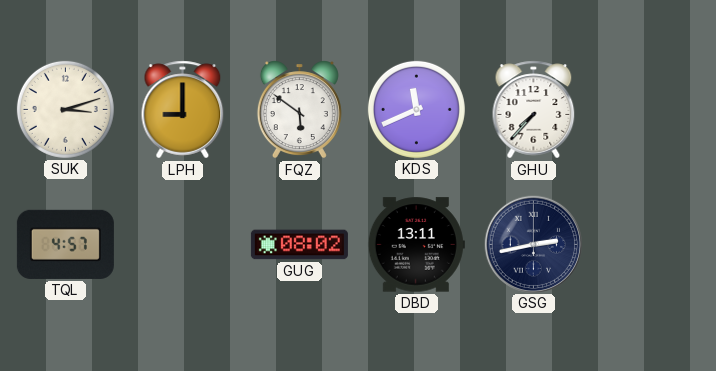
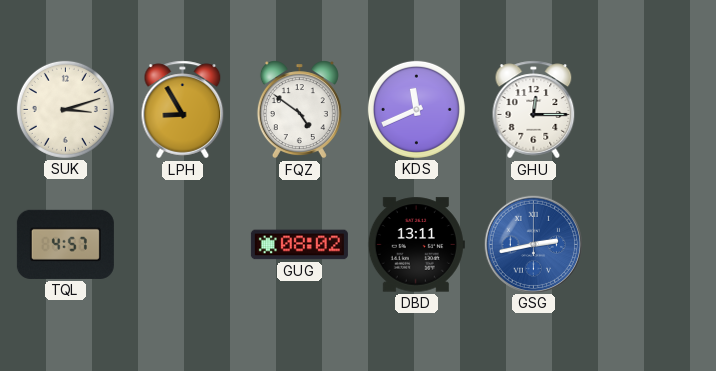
LPH: 9:00 -> 8:55
FQZ: 5:51 -> 4:51
GHU: 7:37 -> 12:15
GSG dial: navy -> blue
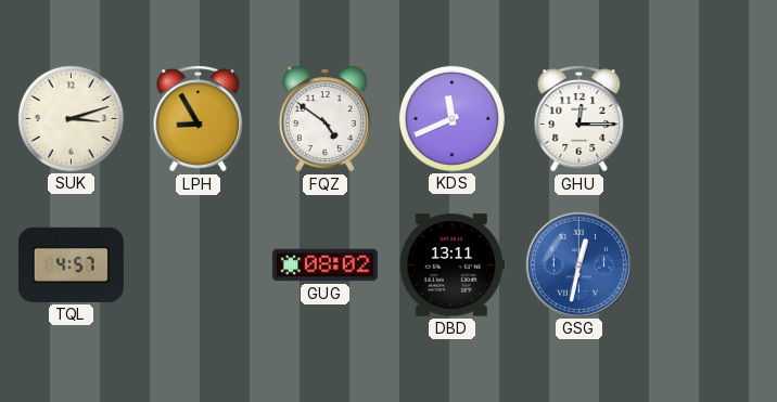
GSG: 2:43 -> 12:32
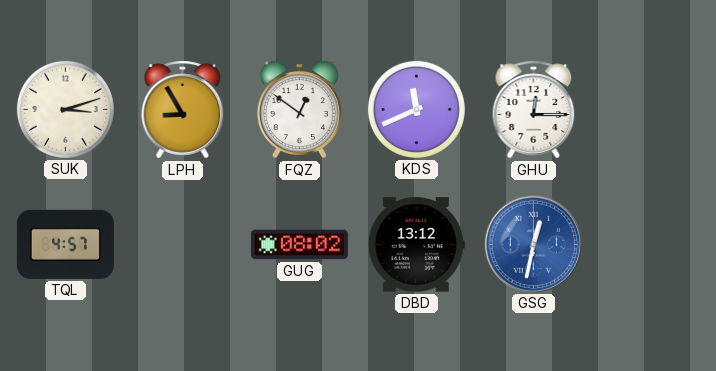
FQZ: 4:51 -> 12:51
DBD: 13:11 -> 13:12
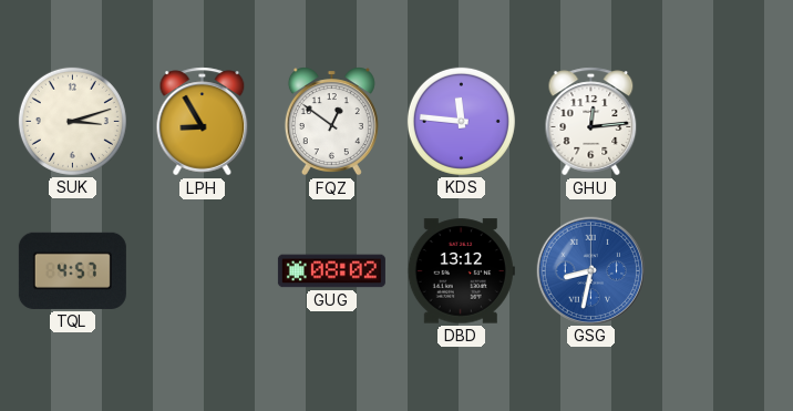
KDS: 11:41 -> 11:46
GHU: 12:15 -> 12:14
GSG: 12:32 -> 8:32
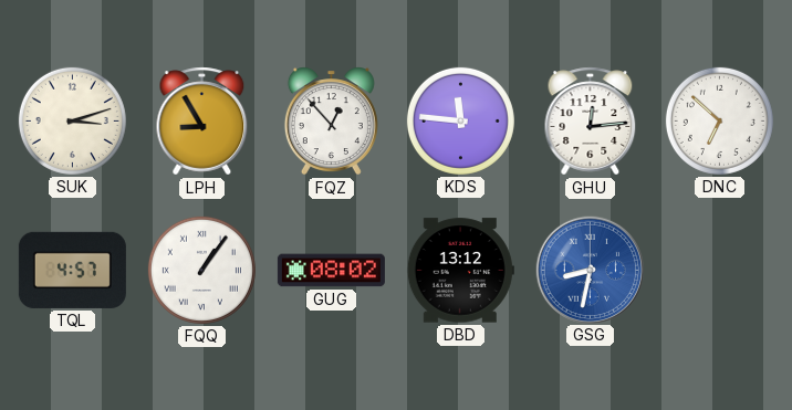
FQZ: 12:51 -> 12:53
DNC: none -> 6:52
FQQ: none -> 1:06
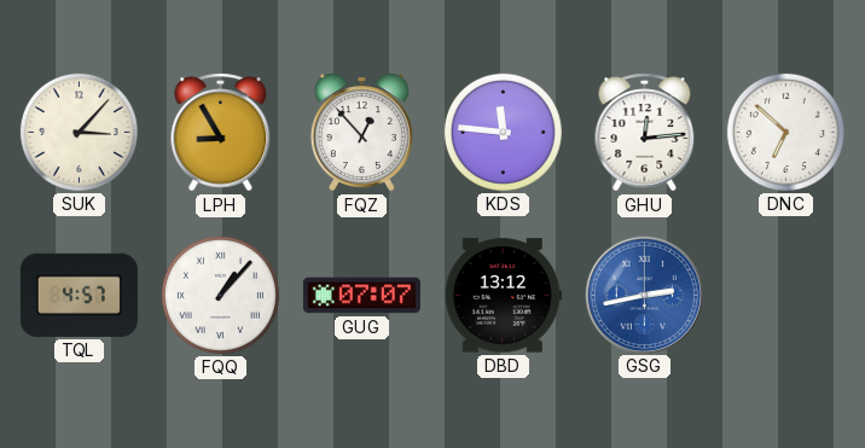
SUK: 3:12 -> 3:07
FQQ: 1:06 -> 1:07
GUG: 08:02 -> 07:07
GSG: 8:32 -> 2:43
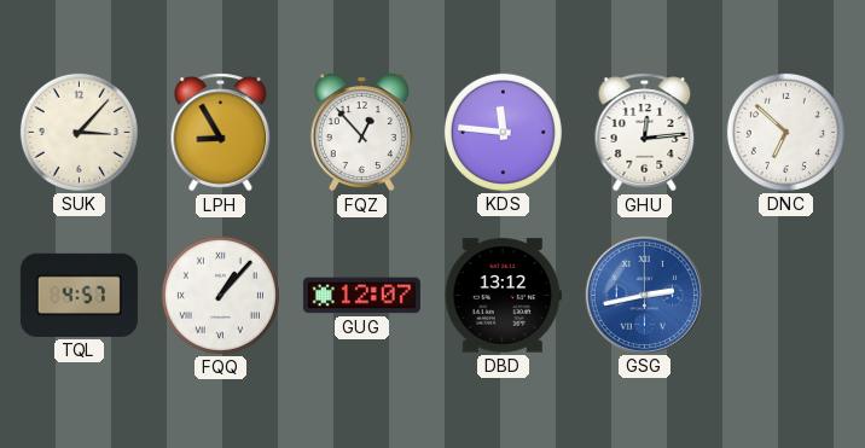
GUG: 07:07 -> 12:07
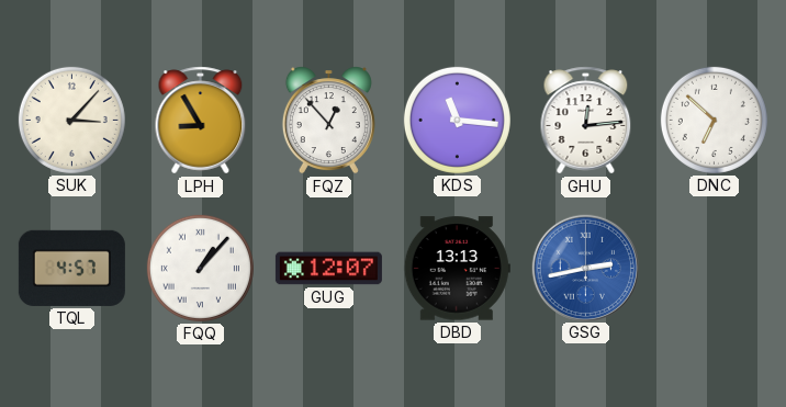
KDS: 11:46 -> 11:16
DBD: 13:12 -> 13:13
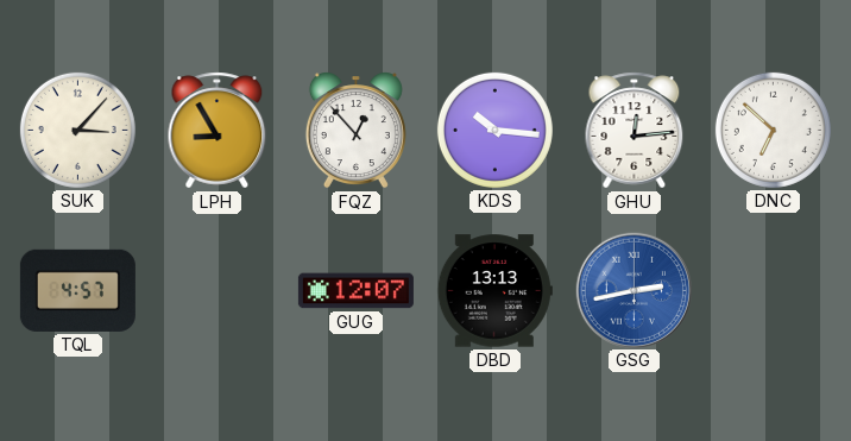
KDS: 11:16 -> 10:16
FQQ: 1:07 -> none
